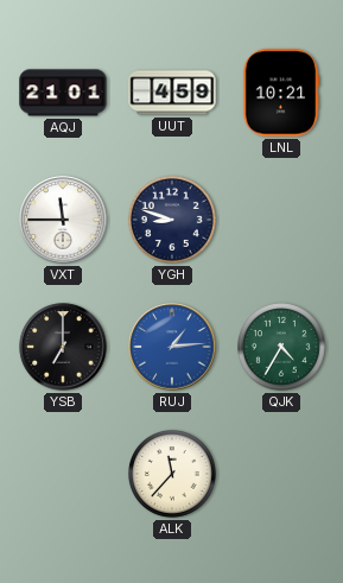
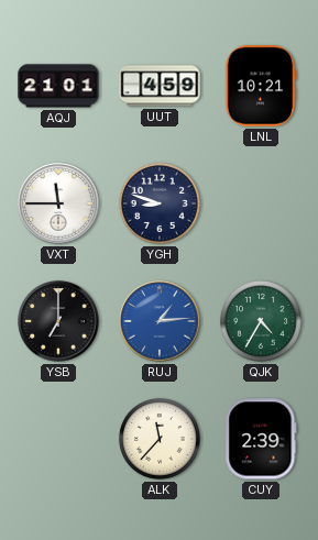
CUY: none -> 2:39
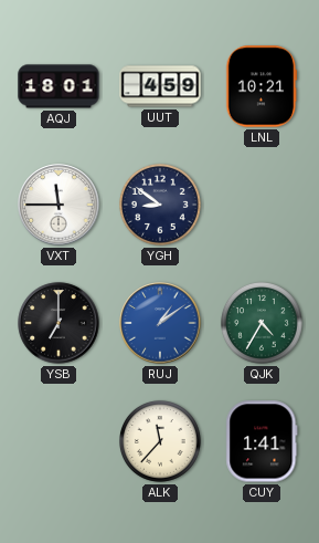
AQJ: 21:01 -> 18:01
YGH: 8:48 -> 8:51
RUJ: 1:14 -> 1:09
CUY: 2:39 -> 1:41
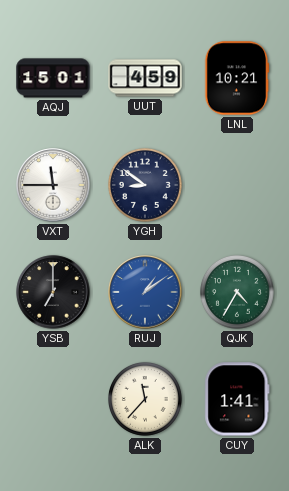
AQJ: 18:01 -> 15:01
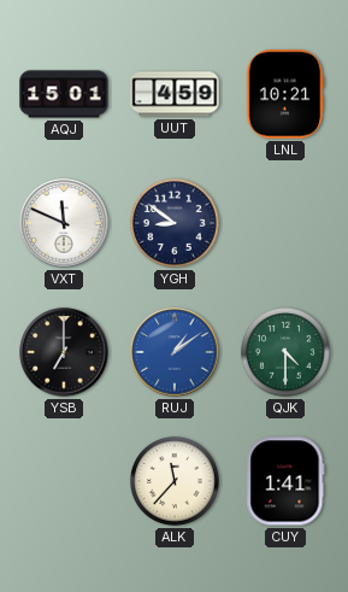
VXT: 11:45 -> 11:49
QJK: 4:35 -> 4:30
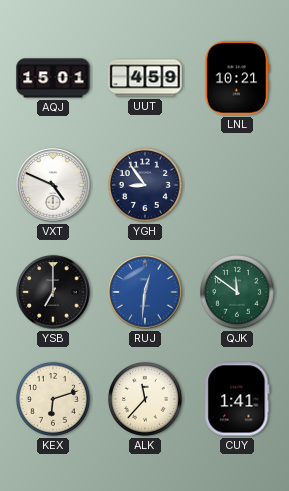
VXT: 11:49 -> 4:49
YGH: 8:51 -> 8:54
RUJ: 1:09 -> 12:31
QJK: 4:30 -> 11:51
KEX: none -> 6:12
